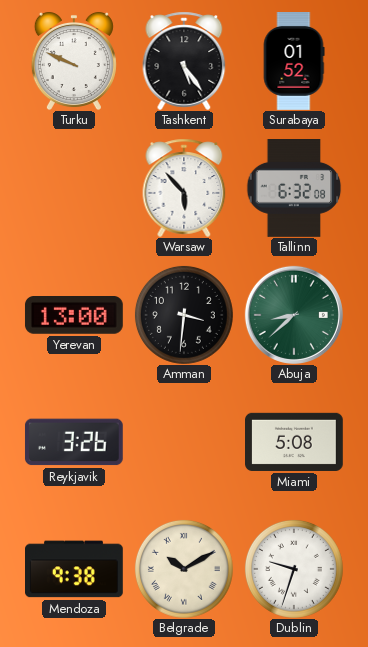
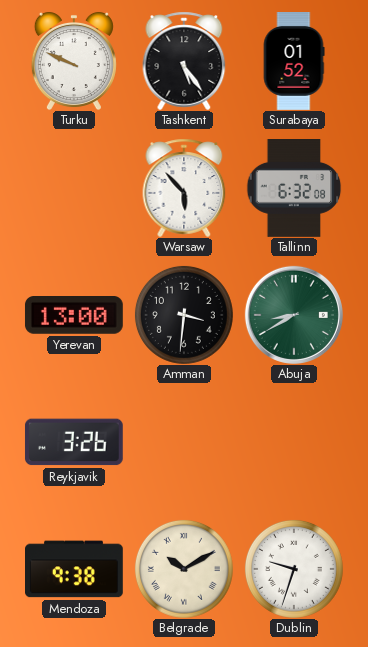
Abuja: 8:38 -> 8:40
Miami: 5:08 -> none
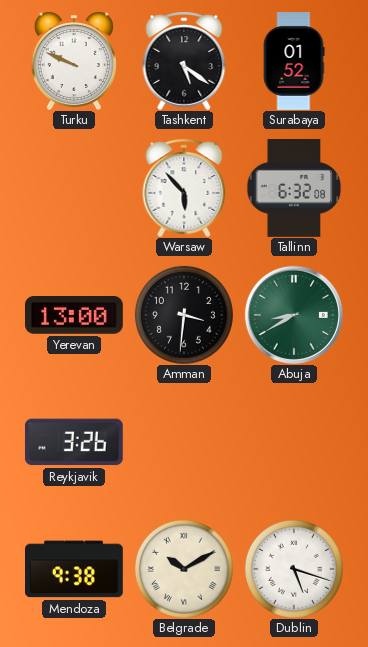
Tashkent: 5:24 -> 5:21
Dublin: 9:33 -> 5:18
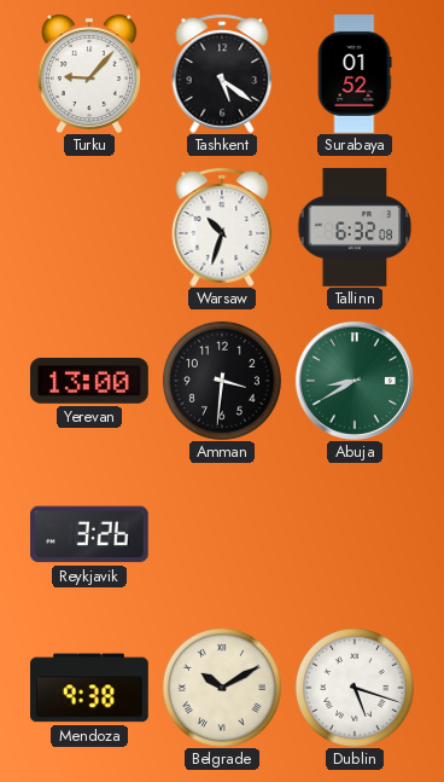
Turku: 9:49 -> 9:07
Warsaw: 5:53 -> 10:33
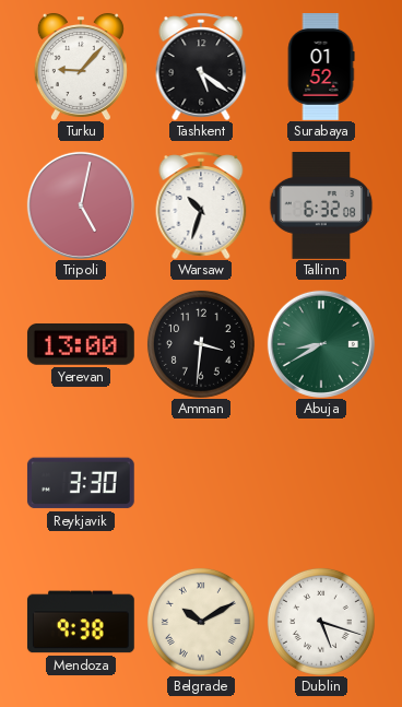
Tripoli: none -> 5:02
Reykjavik: 3:26 -> 3:30
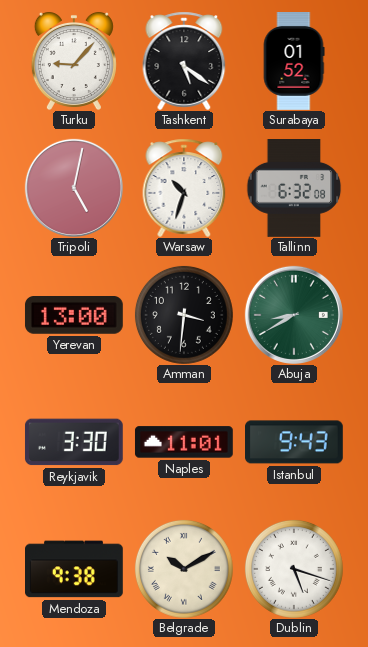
Naples: none -> 11:01
Istanbul: none -> 9:43
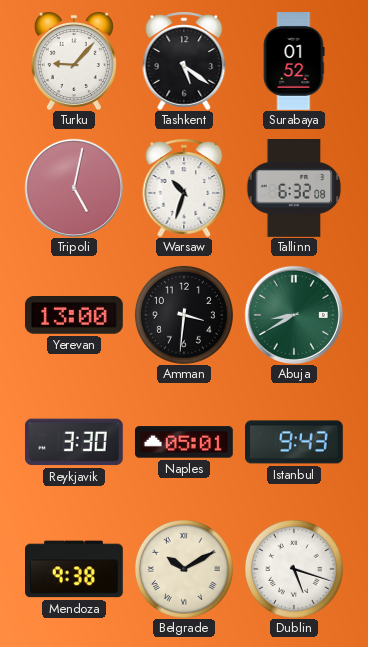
Naples: 11:01 -> 05:01
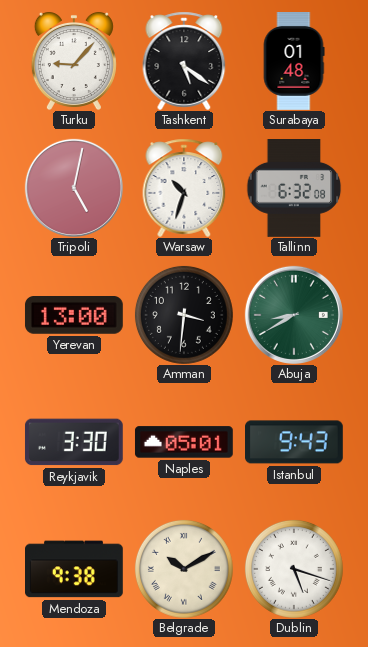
Surabaya: 01:52 -> 01:48
